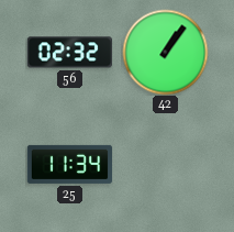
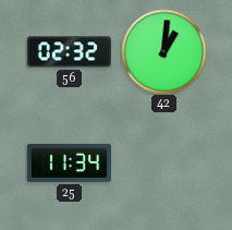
42: 1:06 -> 1:01
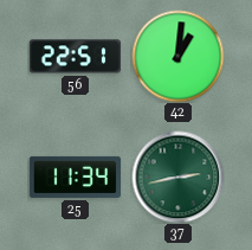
56: 02:32 -> 22:51
37: none -> 2:43
